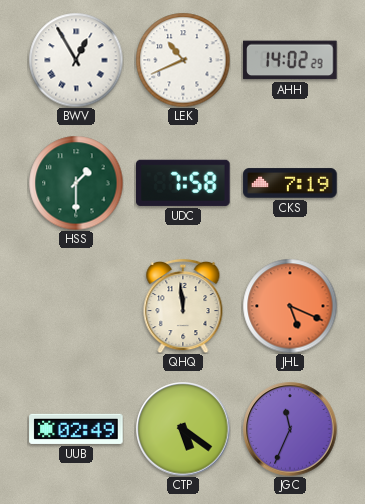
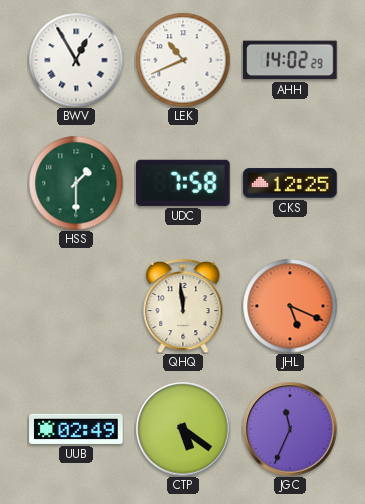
CKS: 7:19 -> 12:25
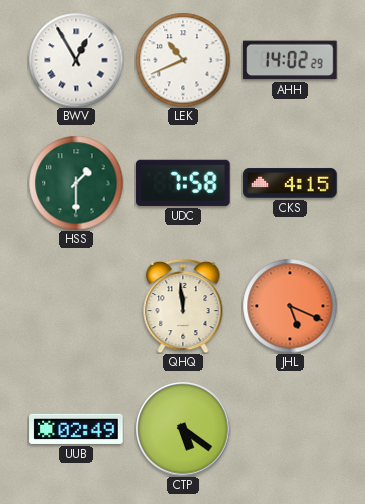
CKS: 12:25 -> 4:15
JGC: 11:34 -> none
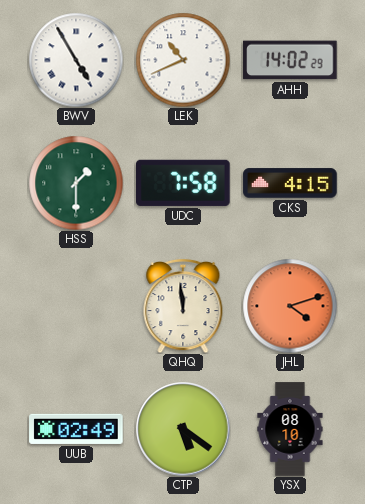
BWV: 12:55 -> 4:55
JHL: 5:19 -> 4:12
YSX: none -> 08:10
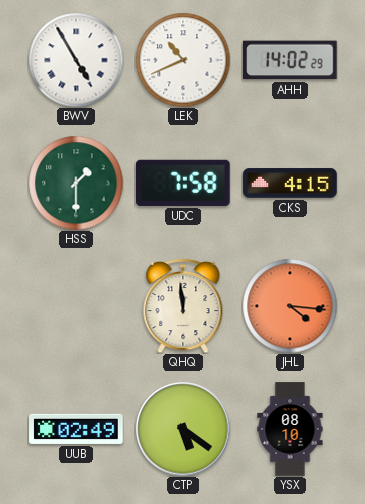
JHL: 4:12 -> 4:16
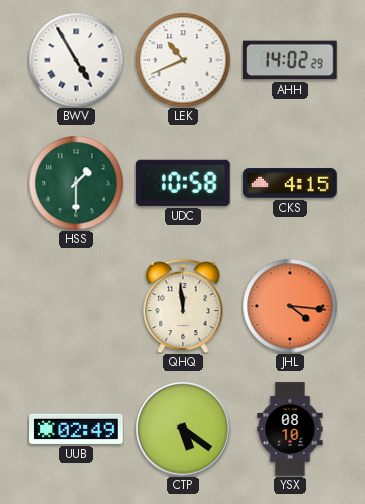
UDC: 7:58 -> 10:58
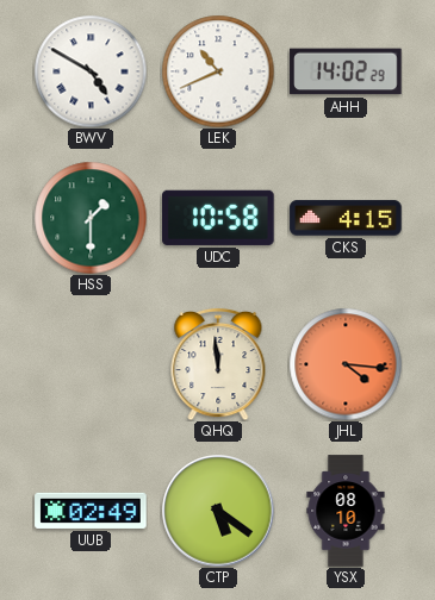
BWV: 4:55 -> 4:50
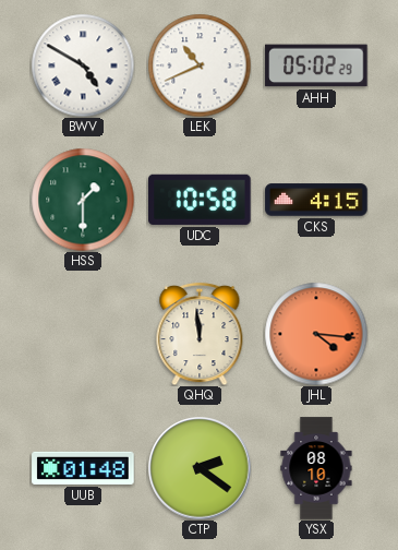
AHH: 14:02 -> 05:02
UUB: 02:49 -> 01:48
CTP: 5:21 -> 2:21
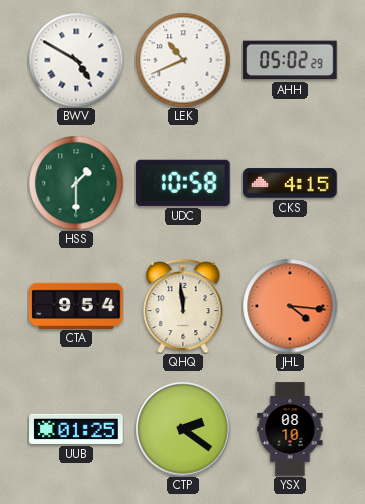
CTA: none -> 9:54
UUB: 01:48 -> 01:25
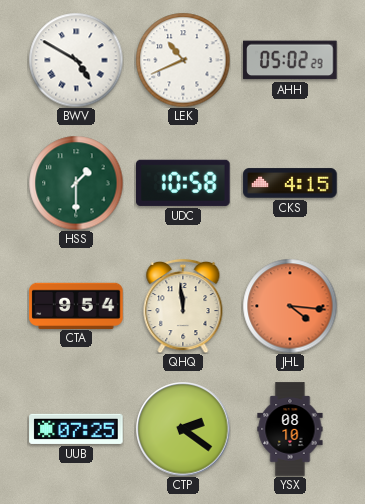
UUB: 01:25 -> 07:25
